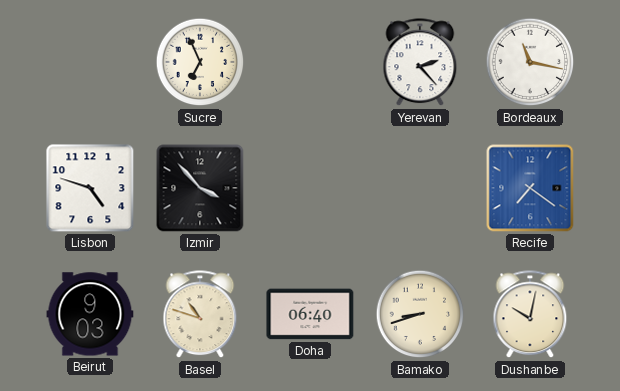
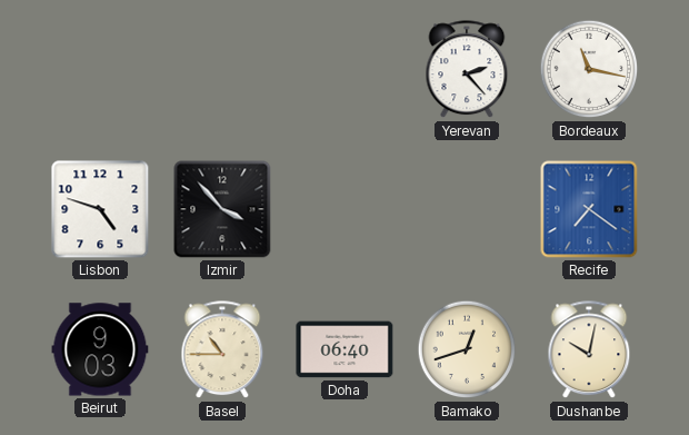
Sucre: 6:56 -> none
Basel: 10:48 -> 10:45
Bamako: 8:42 -> 12:42
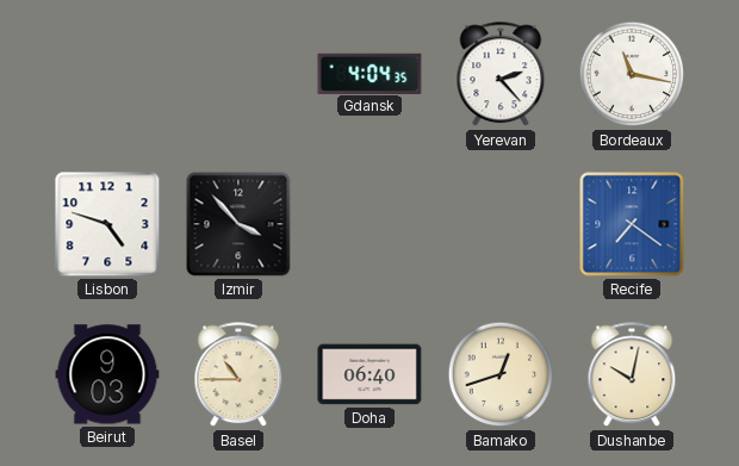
Gdansk: none -> 4:04
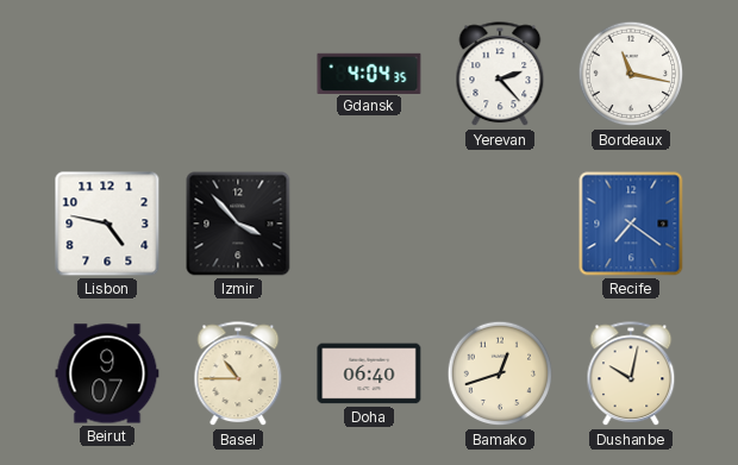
Lisbon: 4:48 -> 4:47
Beirut: 9:03 -> 9:07
